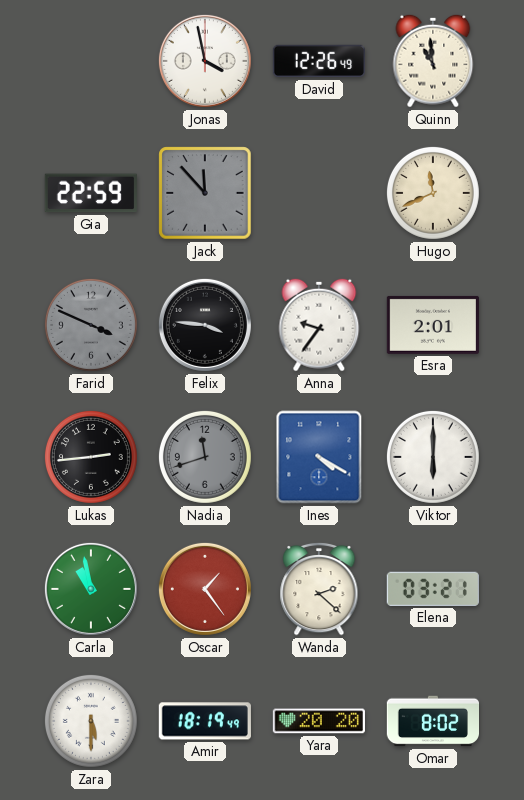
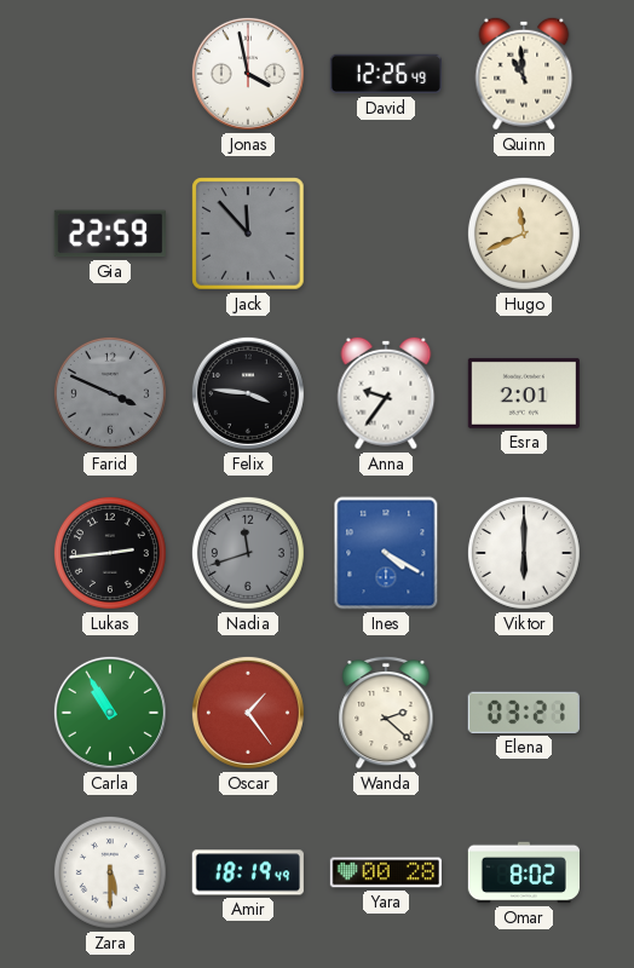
Carla: 10:58 -> 10:55
Yara: 20:20 -> 00:28
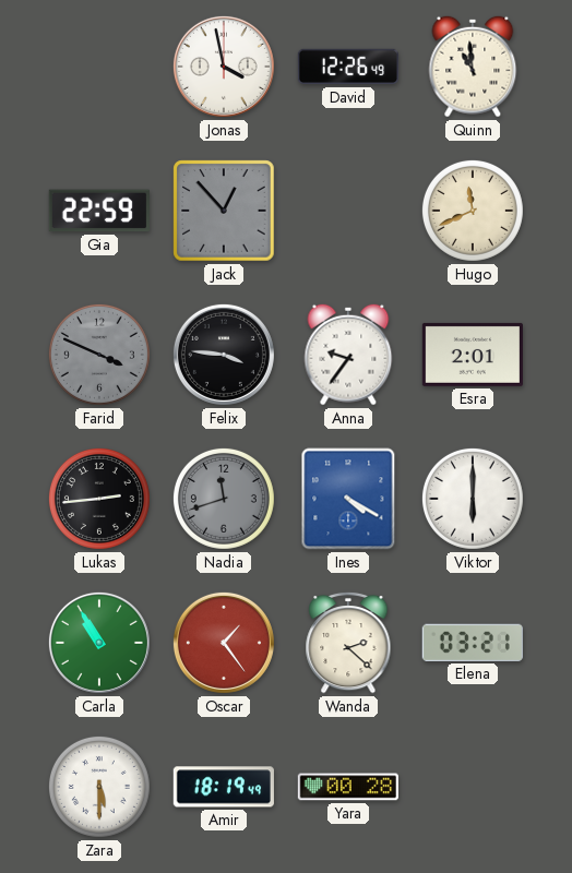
Jack: 11:53 -> 12:53
Omar: 8:02 -> none
